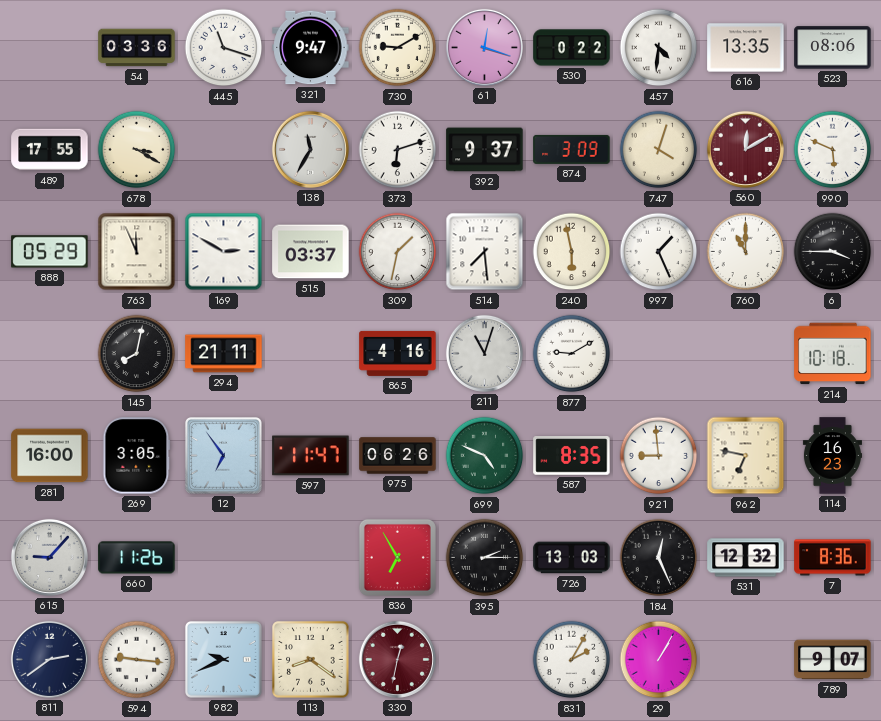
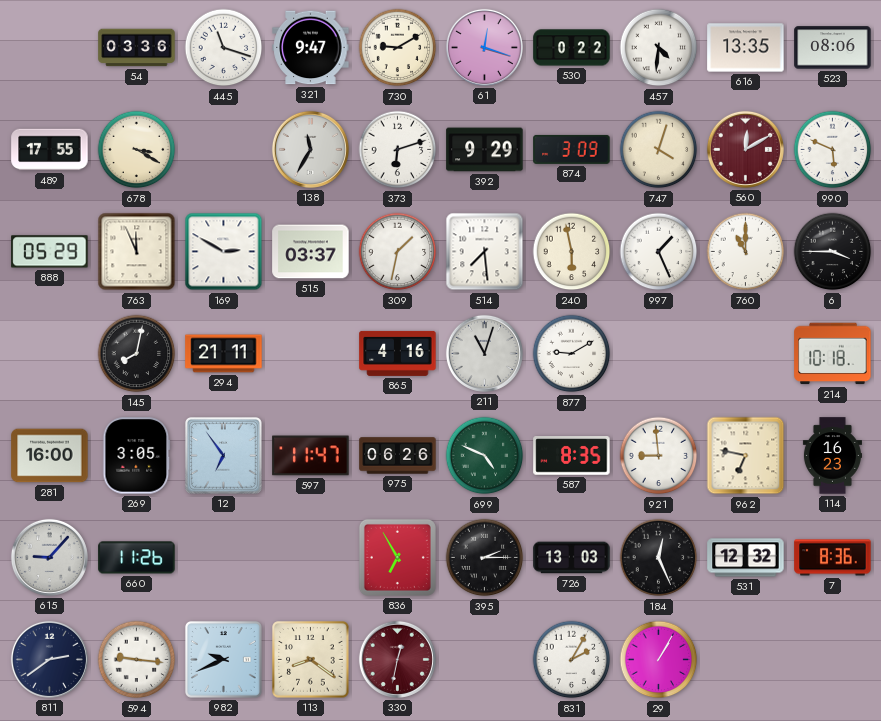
392: 9:37 -> 9:29
789: 9:07 -> none
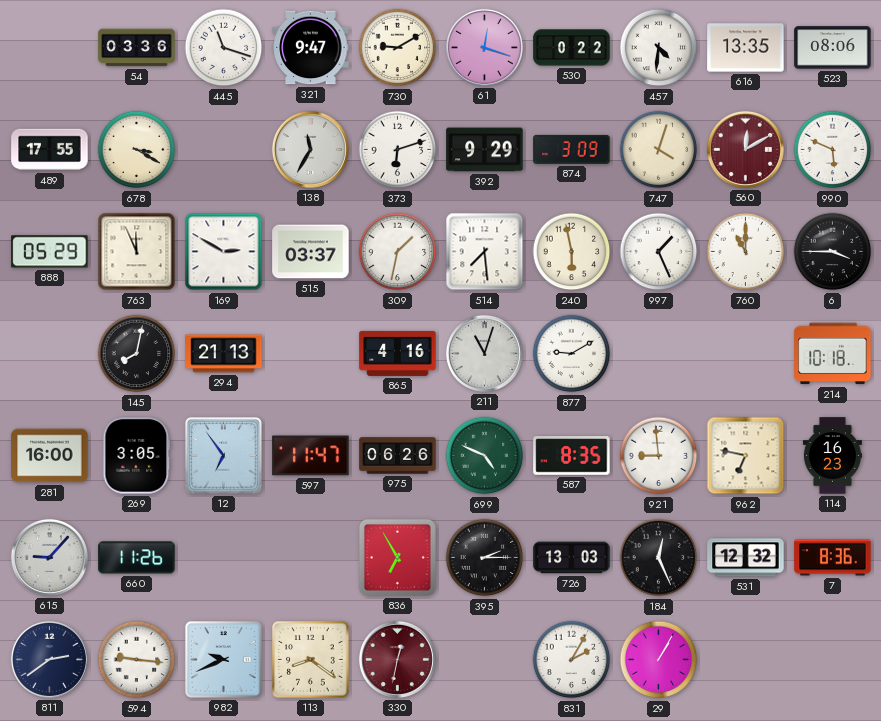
294: 21:11 -> 21:13
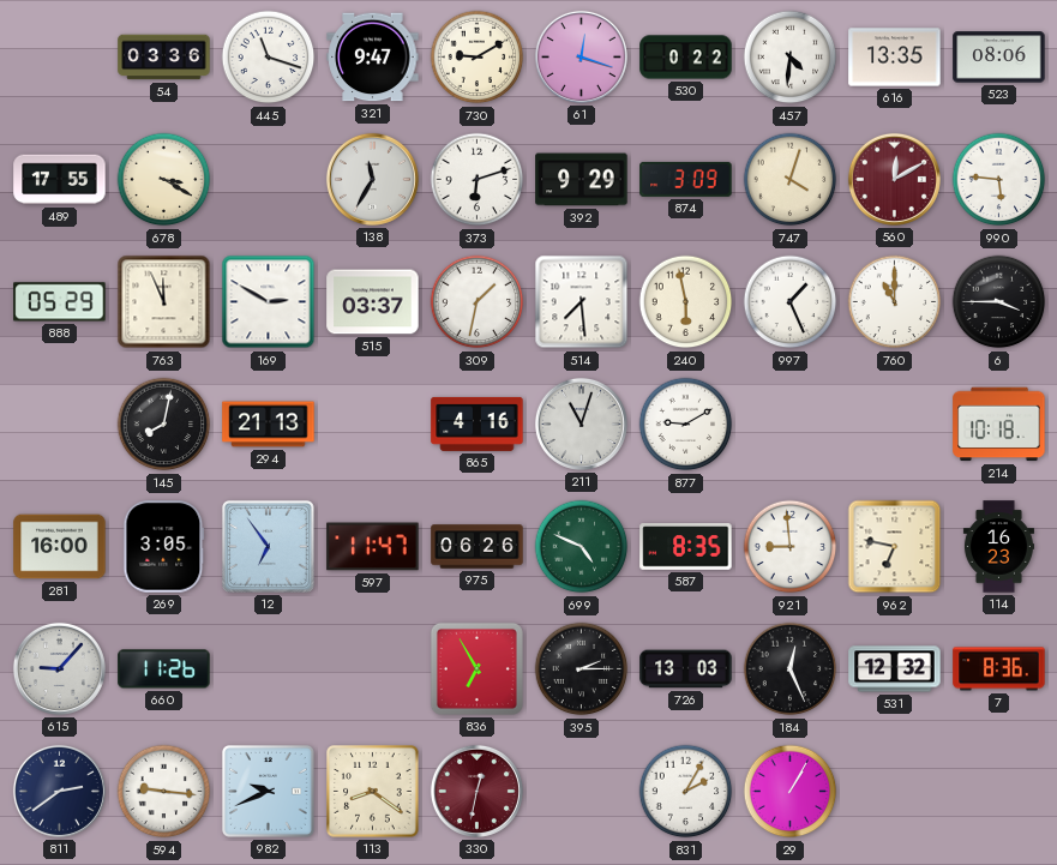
990: 5:49 -> 5:46
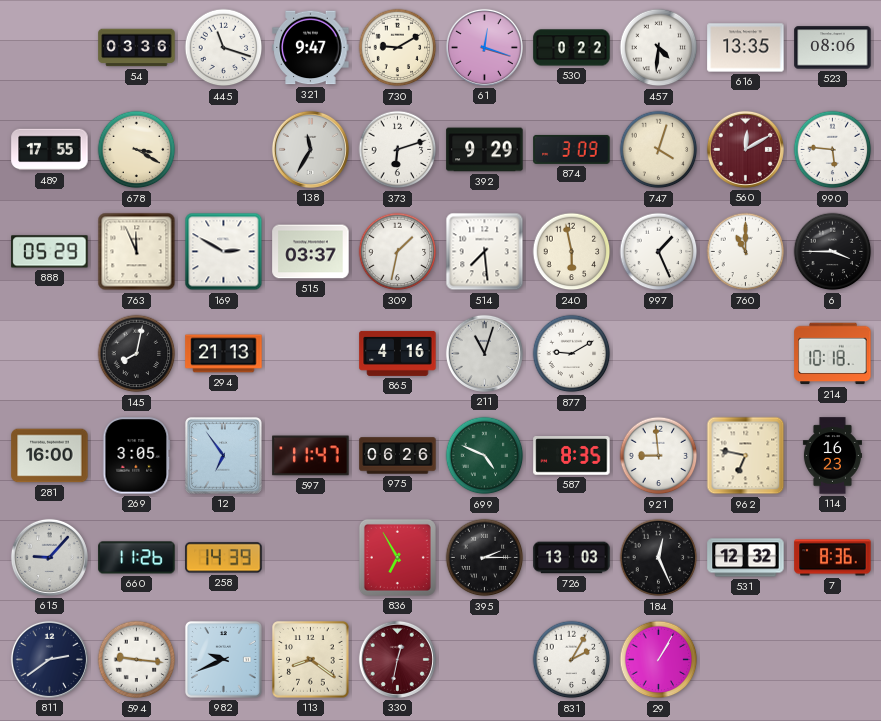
258: none -> 14:39
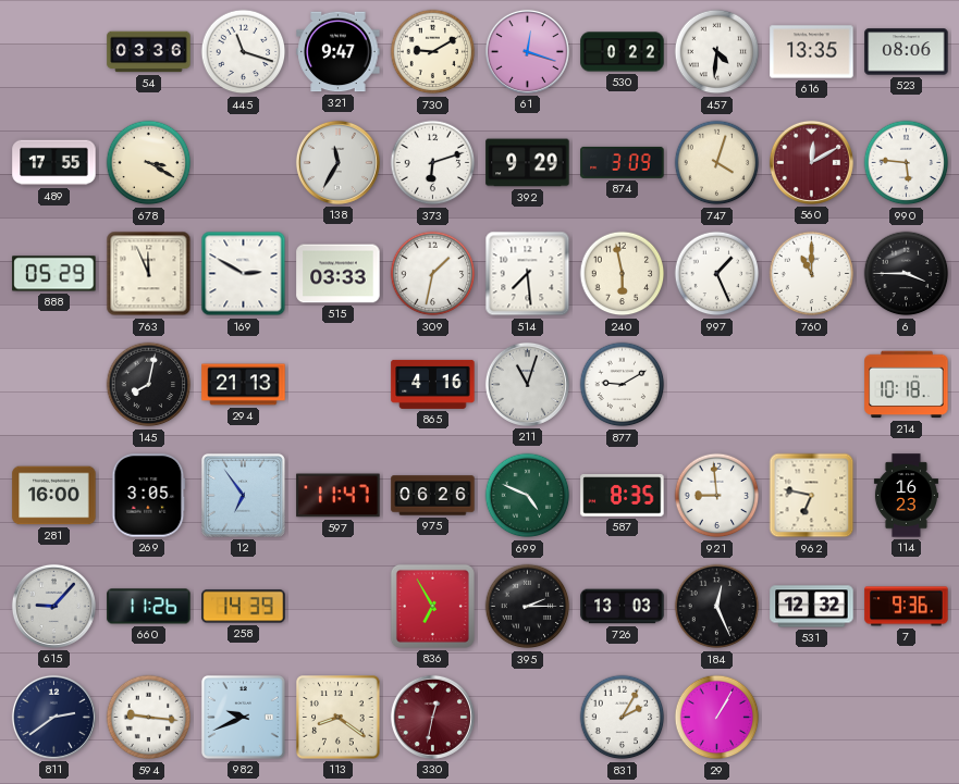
515: 03:37 -> 03:33
7: 8:36 -> 9:36
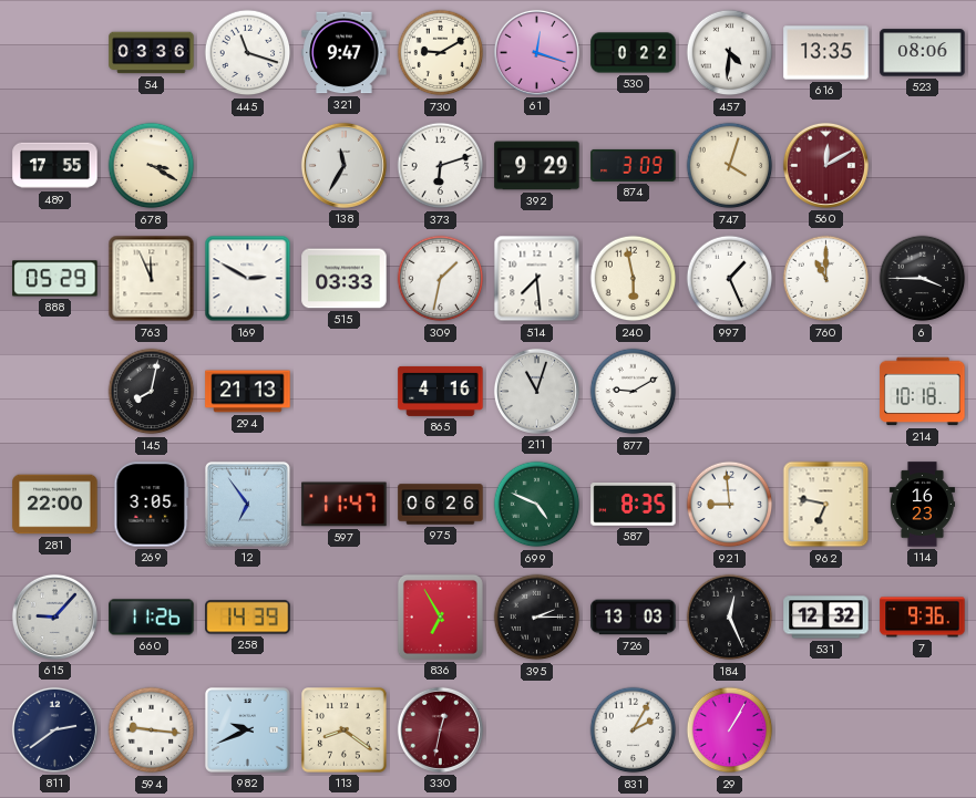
990: 5:46 -> none
281: 16:00 -> 22:00
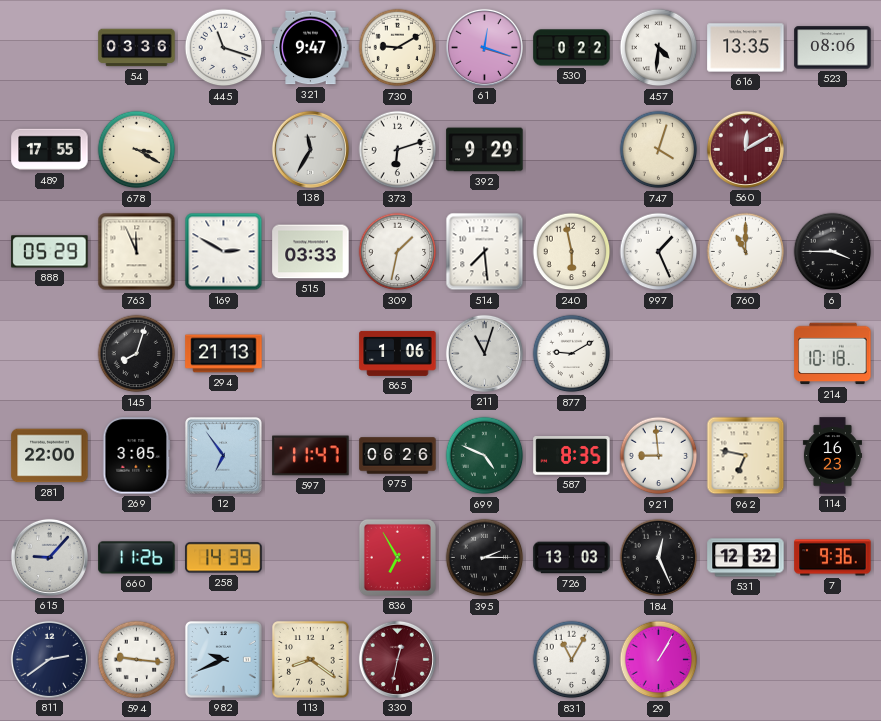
874: 3:09 -> none
145: 8:02 -> 8:03
865: 4:16 -> 1:06
831: 2:05 -> 11:05
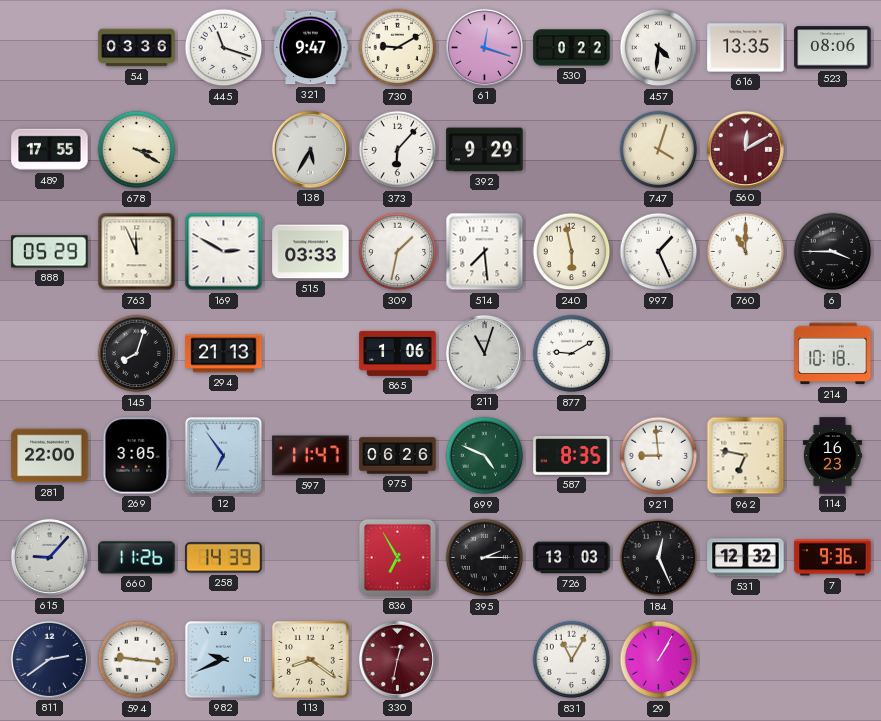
138: 11:35 -> 5:35
373: 6:12 -> 6:07
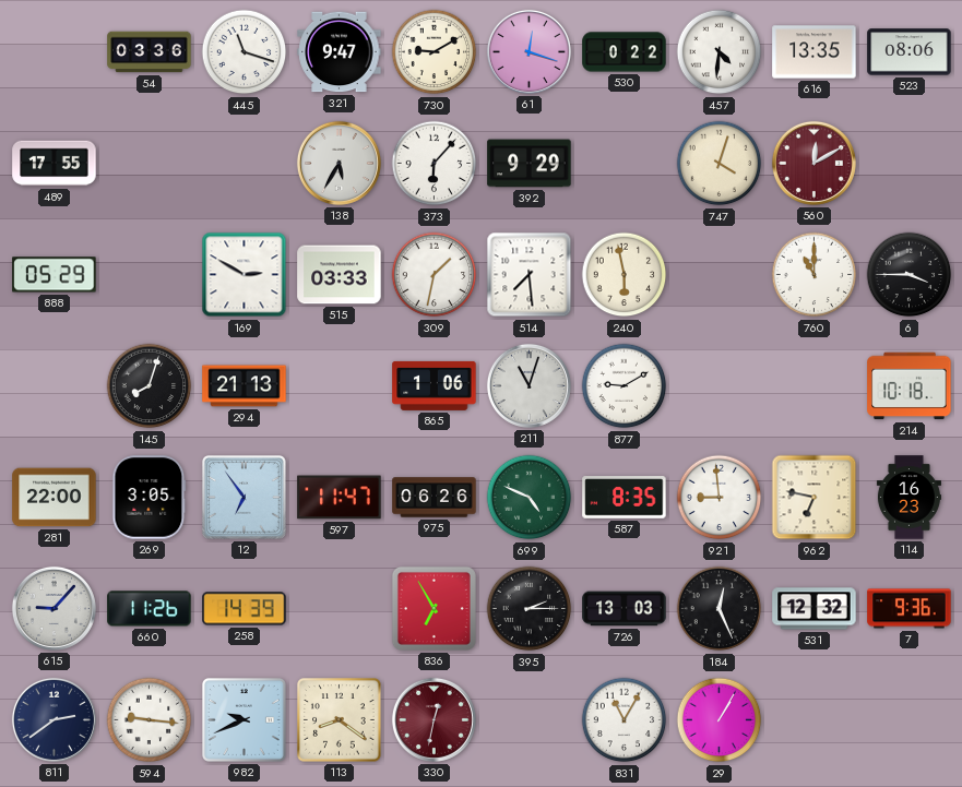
678: 3:20 -> none
763: 11:56 -> none
997: 1:26 -> none
